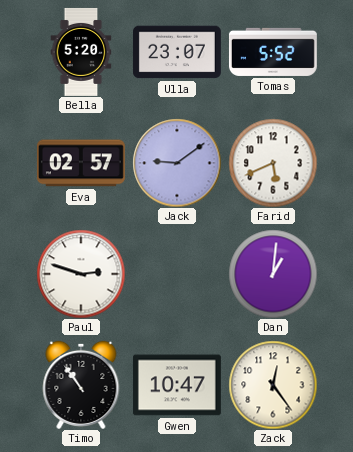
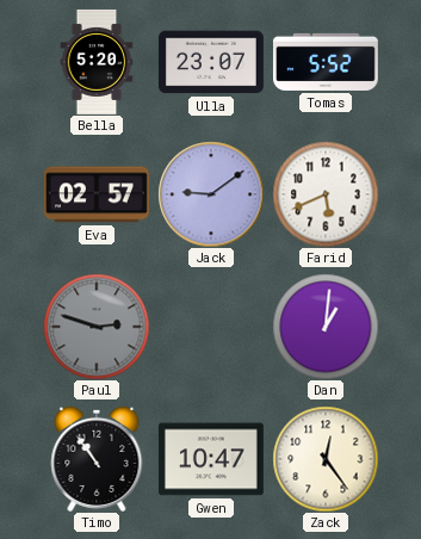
Paul dial: white -> grey
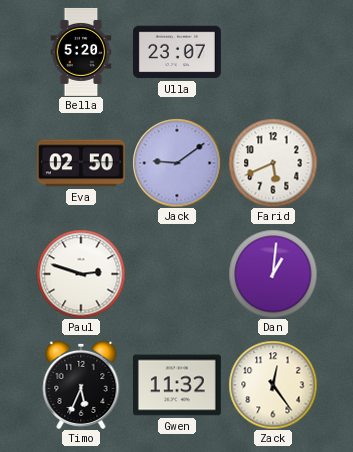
Tomas: 5:52 -> none
Eva: 02:57 -> 02:50
Paul dial: grey -> white
Timo: 10:54 -> 5:34
Gwen: 10:47 -> 11:32
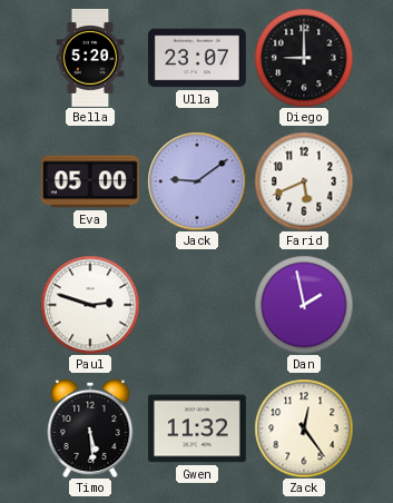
Diego: none -> 9:00
Eva: 02:50 -> 05:00
Dan: 1:01 -> 1:58
Timo: 5:34 -> 5:29
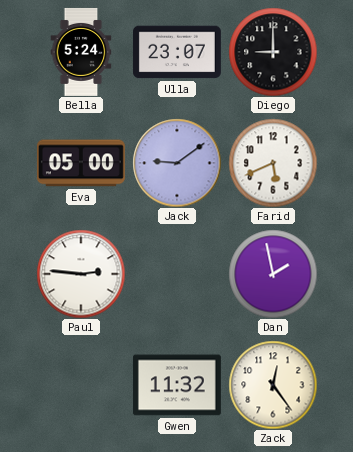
Bella: 5:20 -> 5:24
Paul: 2:48 -> 2:46
Timo: 5:29 -> none
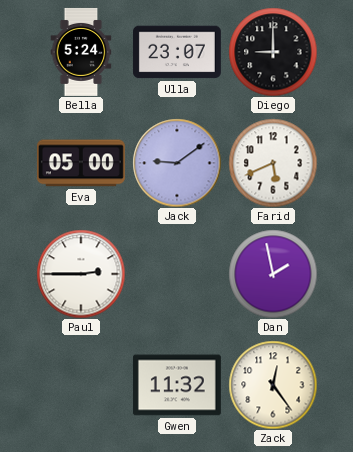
Paul: 2:46 -> 2:45
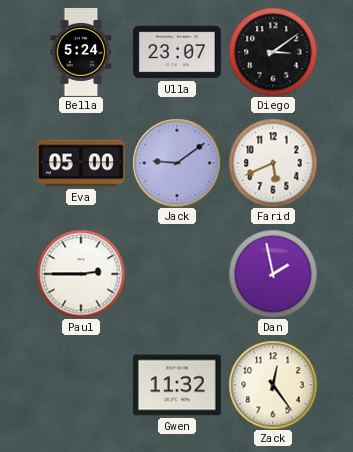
Diego: 9:00 -> 3:09
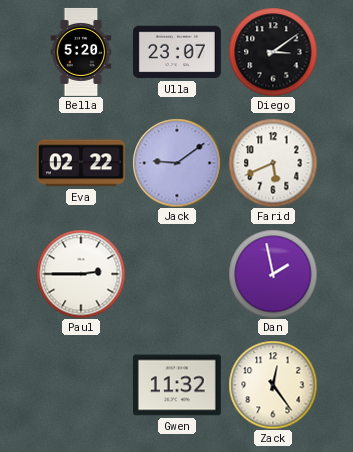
Bella: 5:24 -> 5:20
Eva: 05:00 -> 02:22
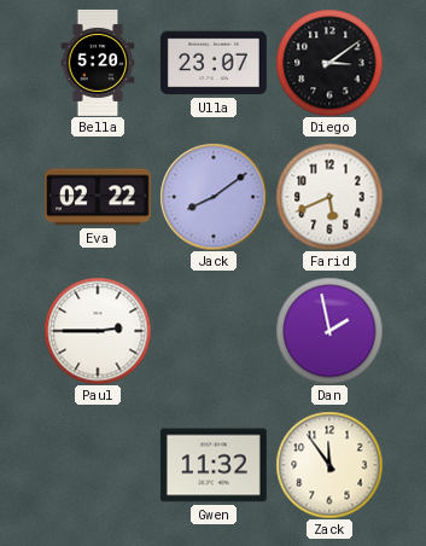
Jack: 9:09 -> 8:09
Zack: 12:24 -> 11:54
